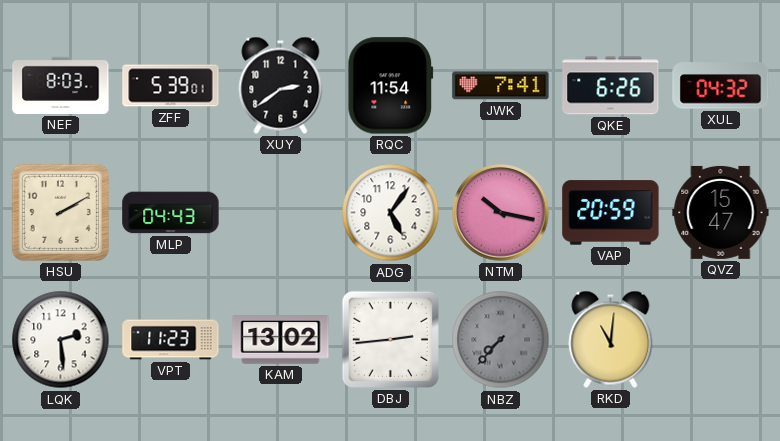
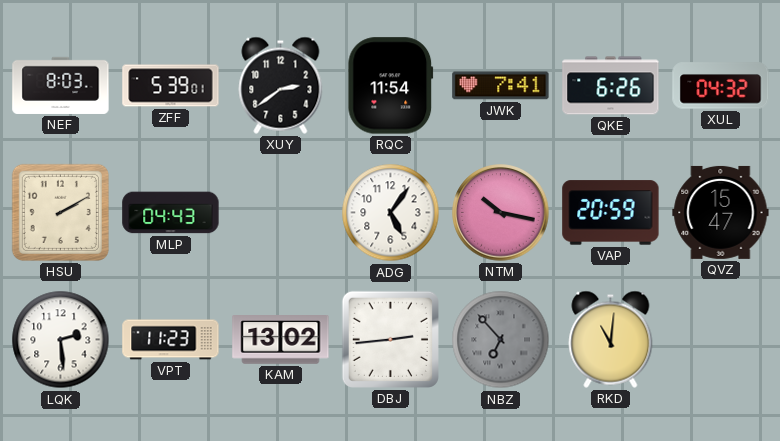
NBZ: 7:37 -> 6:53
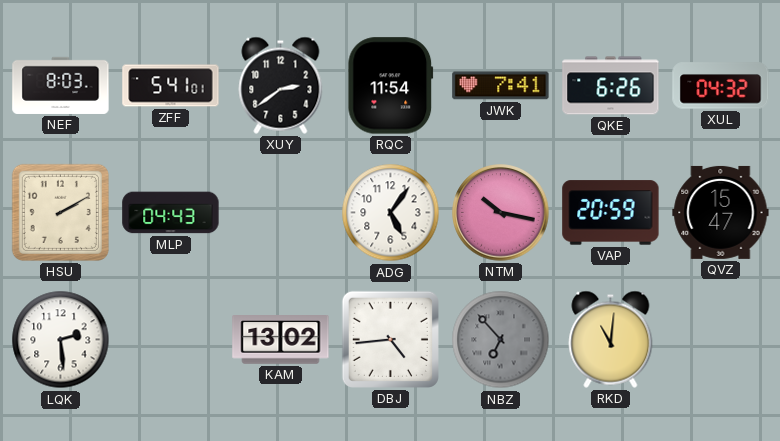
ZFF: 5:39 -> 5:41
VPT: 11:23 -> none
DBJ: 2:44 -> 4:44
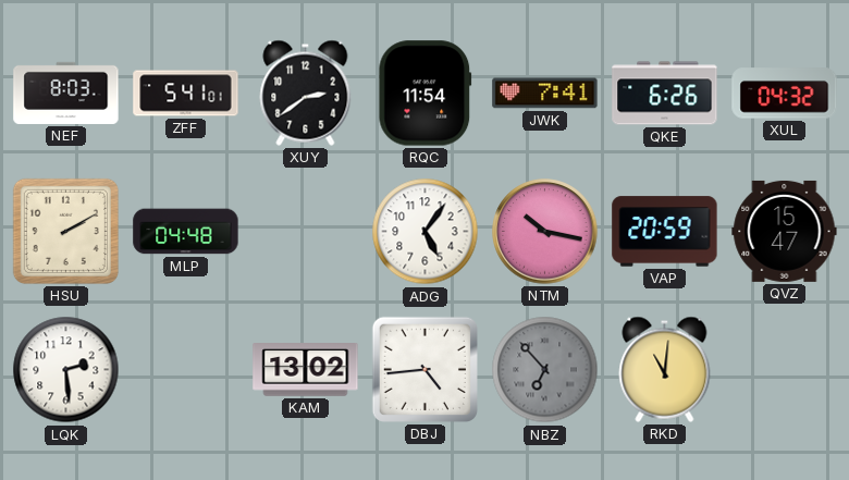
MLP: 04:43 -> 04:48
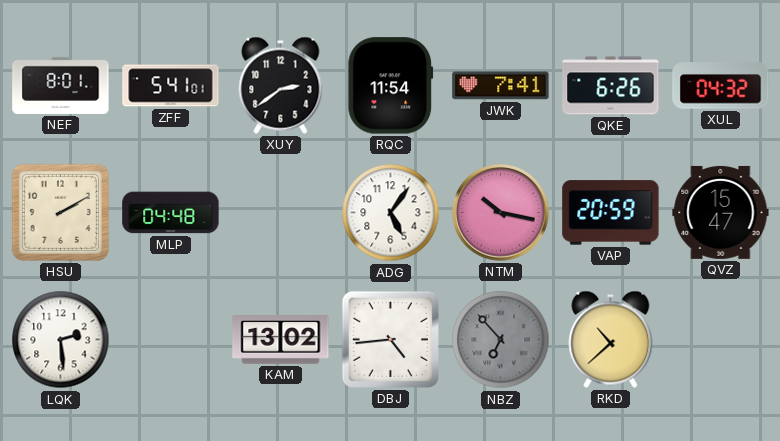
NEF: 8:03 -> 8:01
RKD: 11:01 -> 10:38
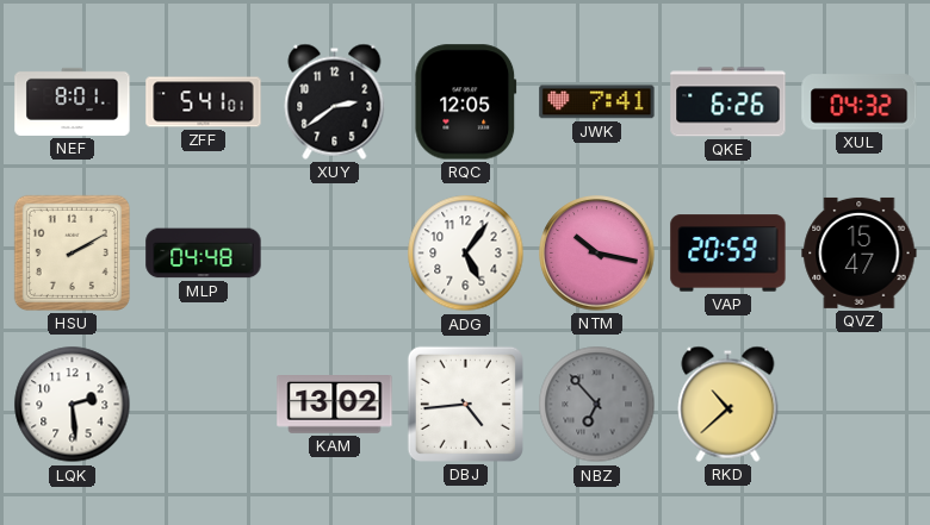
RQC: 11:54 -> 12:05
